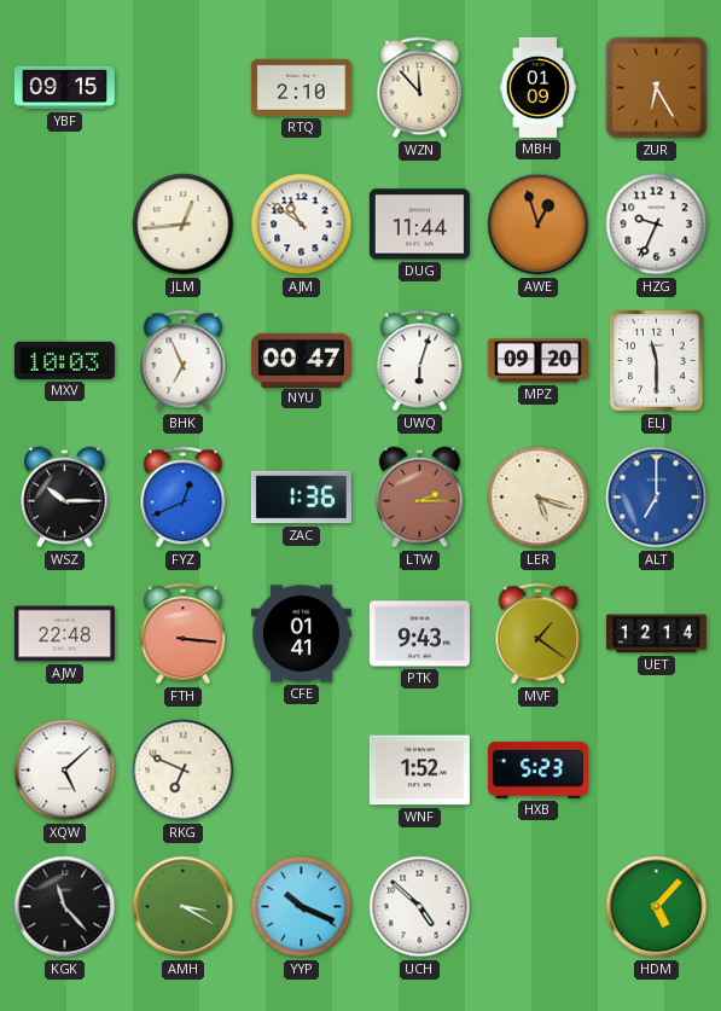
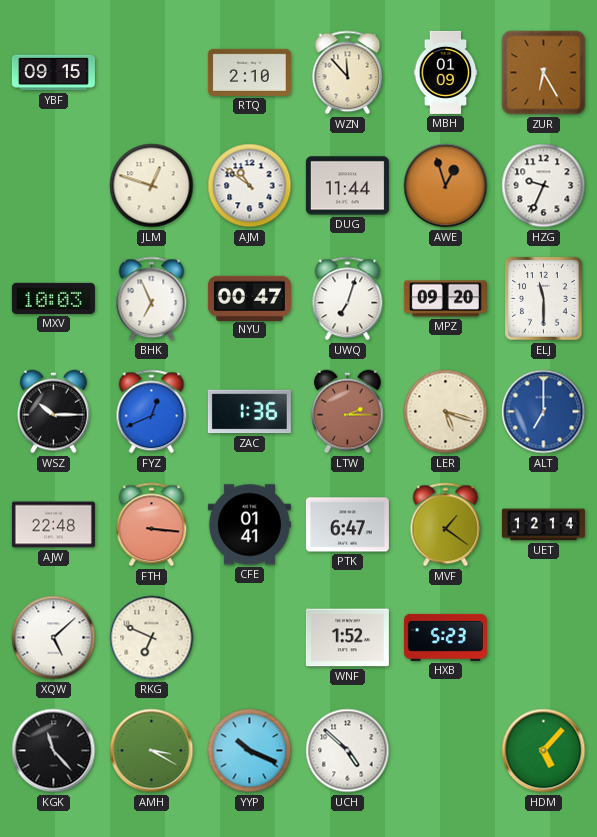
JLM: 12:44 -> 12:48
UWQ: 6:03 -> 7:03
PTK: 9:43 -> 6:47
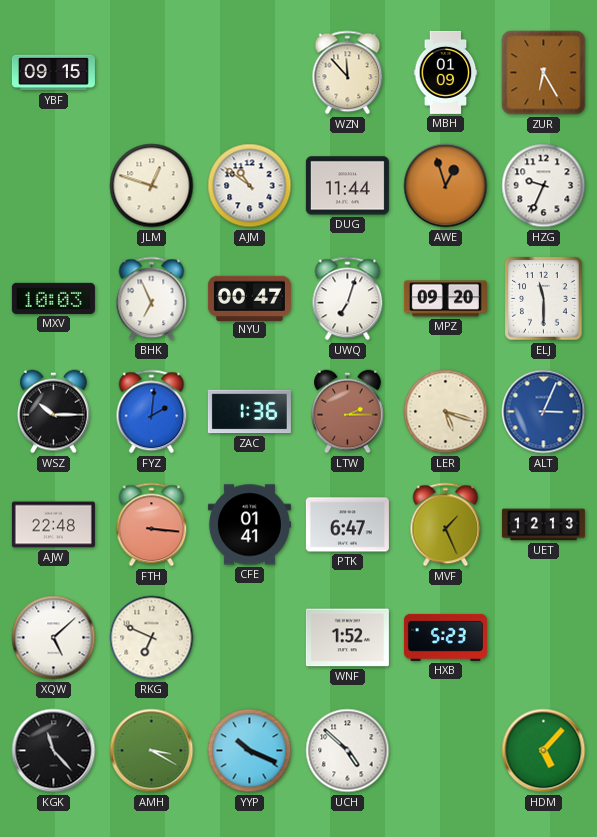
RTQ: 2:10 -> none
FYZ: 12:41 -> 2:01
ALT: 7:00 -> 3:04
MVF: 1:21 -> 1:26
UET: 12:14 -> 12:13
